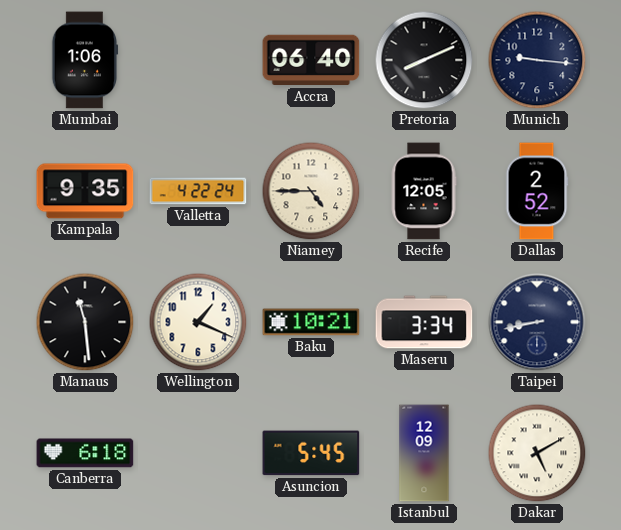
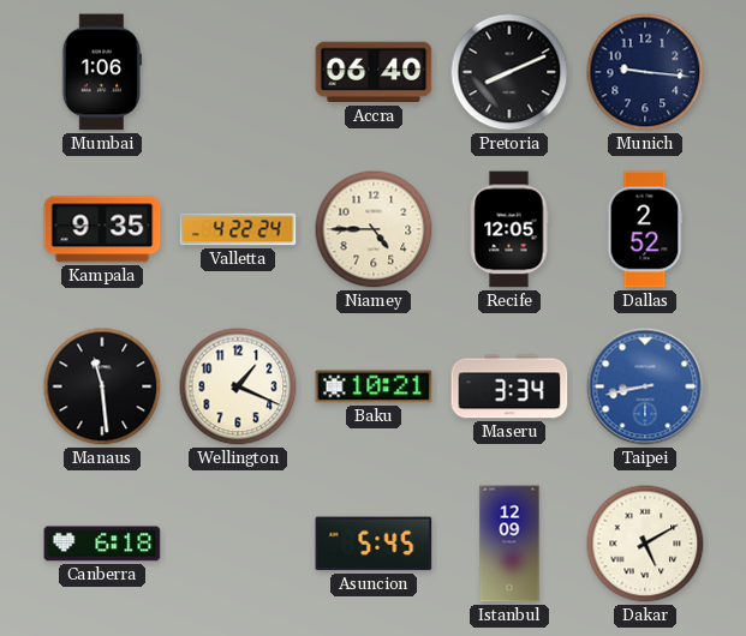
Taipei dial: navy -> blue
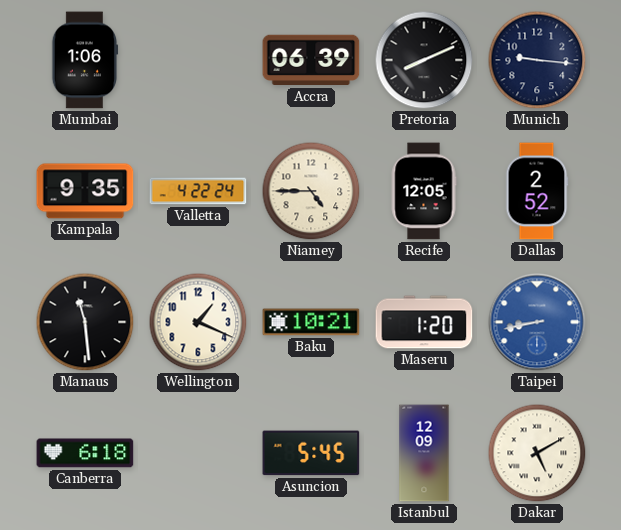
Accra: 06:40 -> 06:39
Maseru: 3:34 -> 1:20
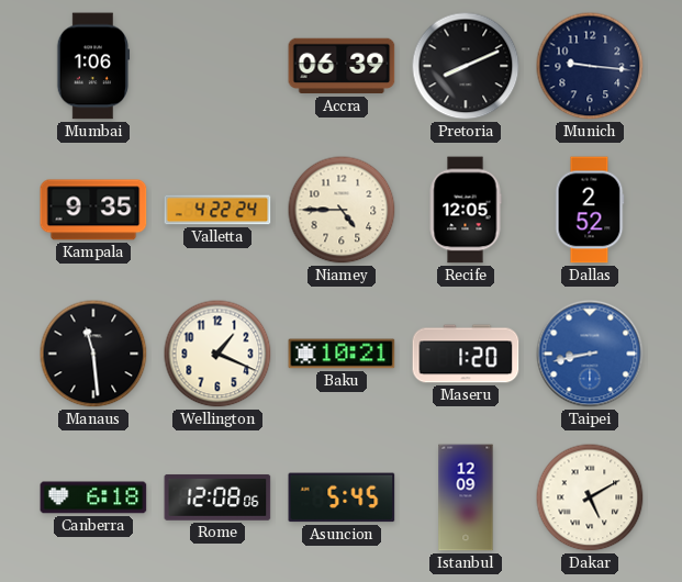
Rome: none -> 12:08
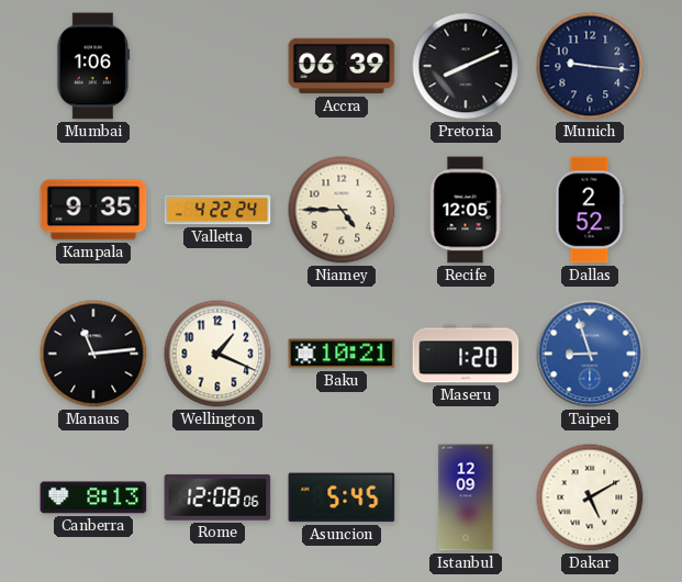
Manaus: 11:29 -> 11:14
Taipei: 8:43 -> 8:57
Canberra: 6:18 -> 8:13
